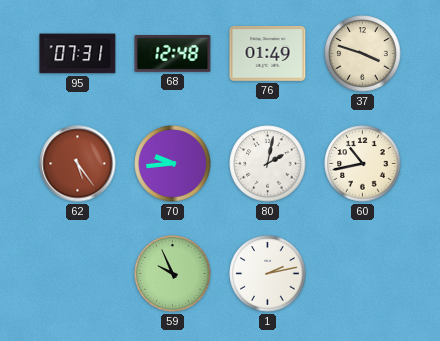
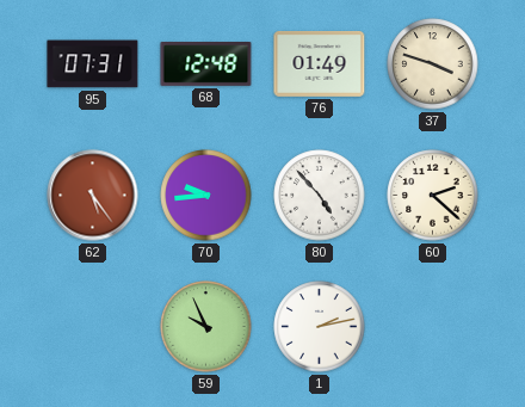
80: 2:02 -> 4:53
60: 10:43 -> 2:22
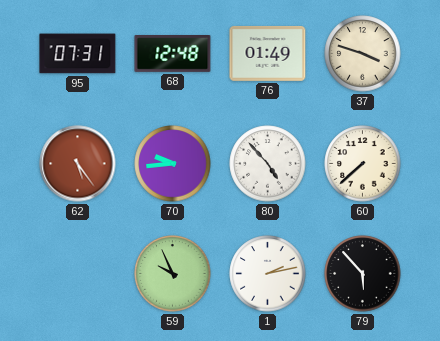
60: 2:22 -> 7:38
79: none -> 5:53
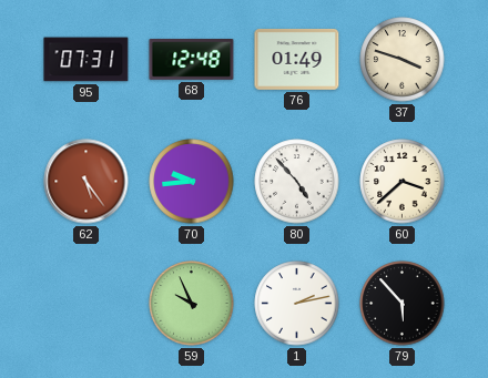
60: 7:38 -> 3:38
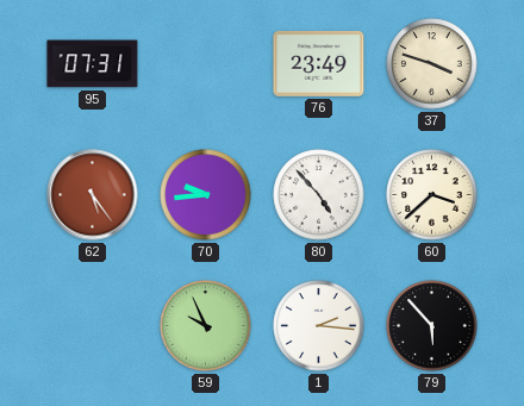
68: 12:48 -> none
76: 01:49 -> 23:49
1: 2:13 -> 2:16
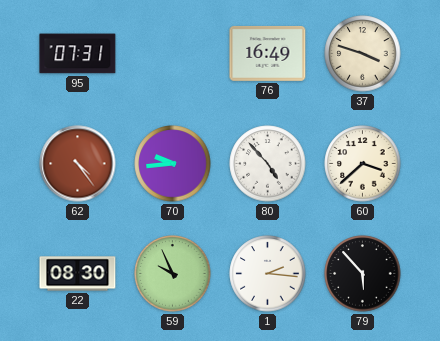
76: 23:49 -> 16:49
62: 5:24 -> 4:24
22: none -> 08:30
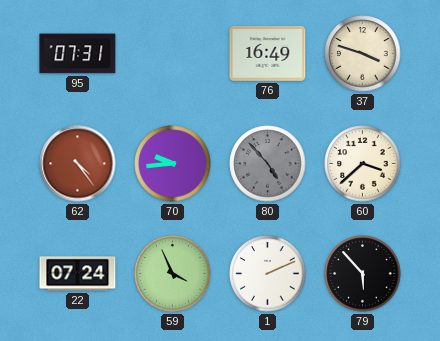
80 dial: white -> grey
22: 08:30 -> 07:24
59: 9:56 -> 3:56
1: 2:16 -> 2:11
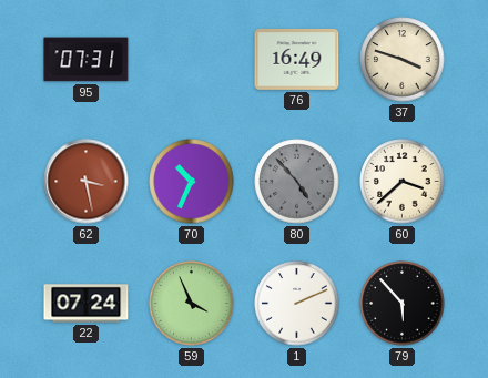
62: 4:24 -> 3:28
70: 9:44 -> 10:34
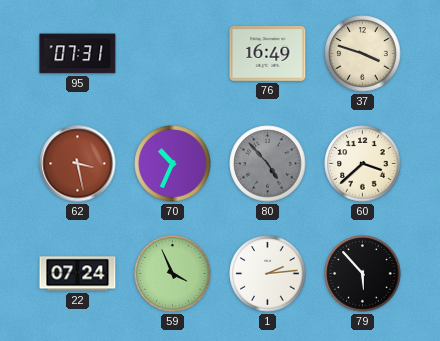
1: 2:11 -> 2:14
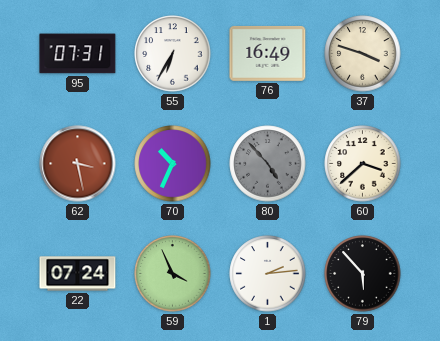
55: none -> 6:35
